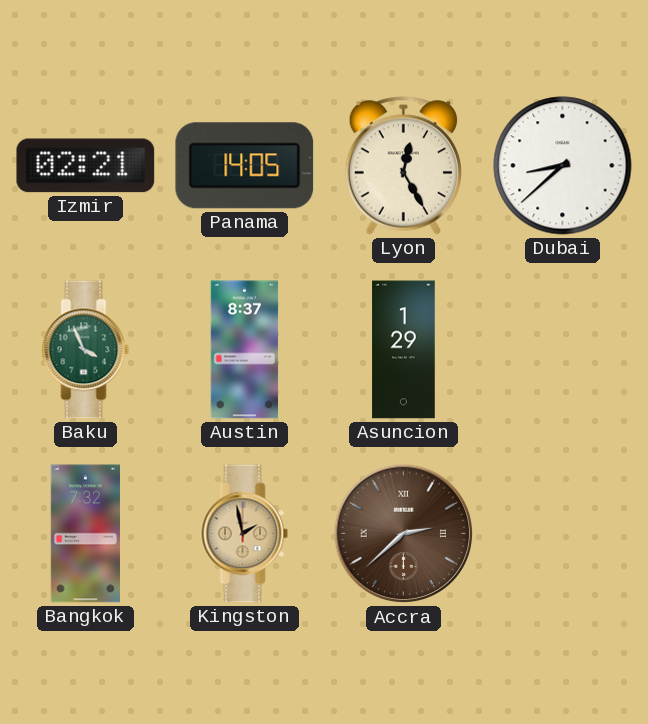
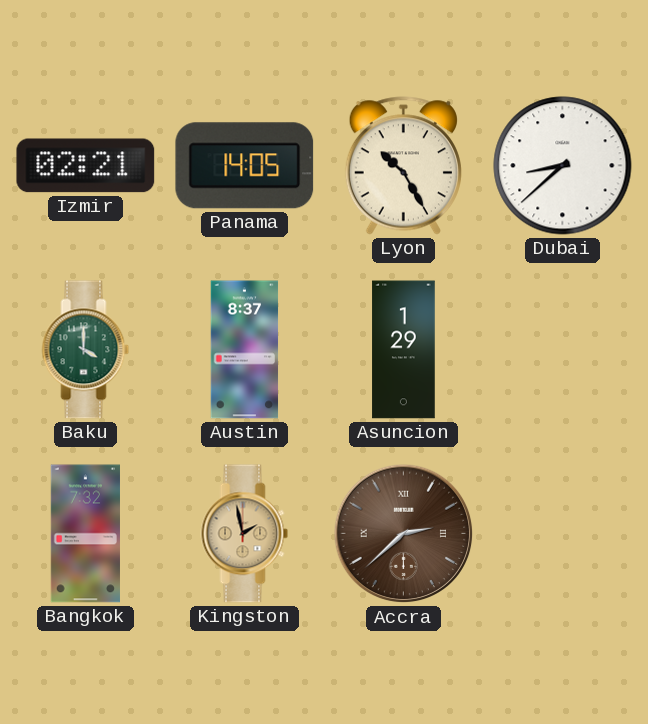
Lyon: 12:25 -> 10:25
Baku: 3:56 -> 4:00
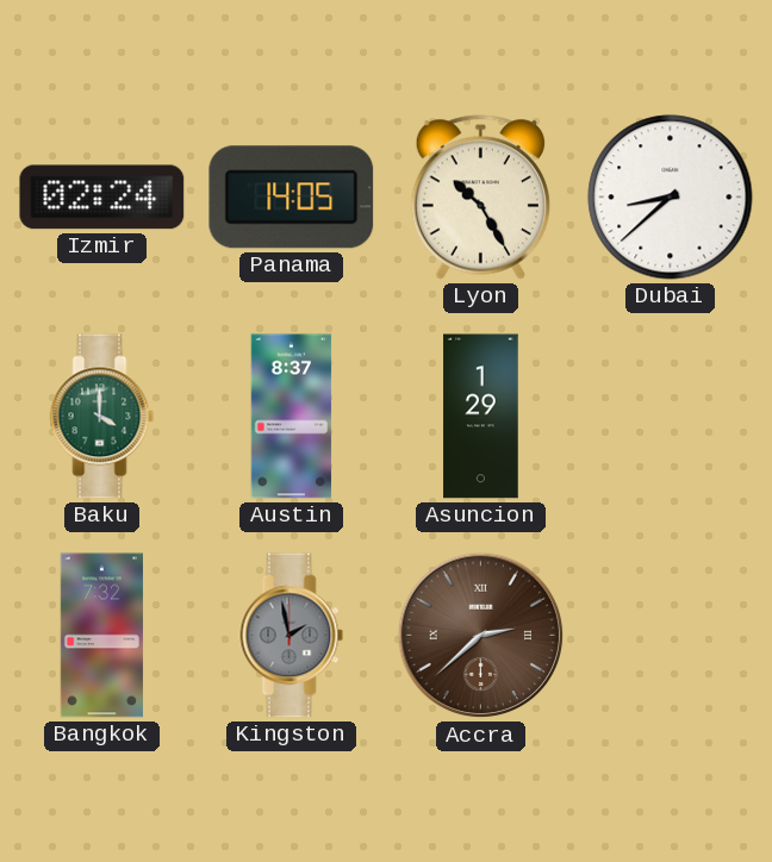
Izmir: 02:21 -> 02:24
Kingston dial: champagne -> grey
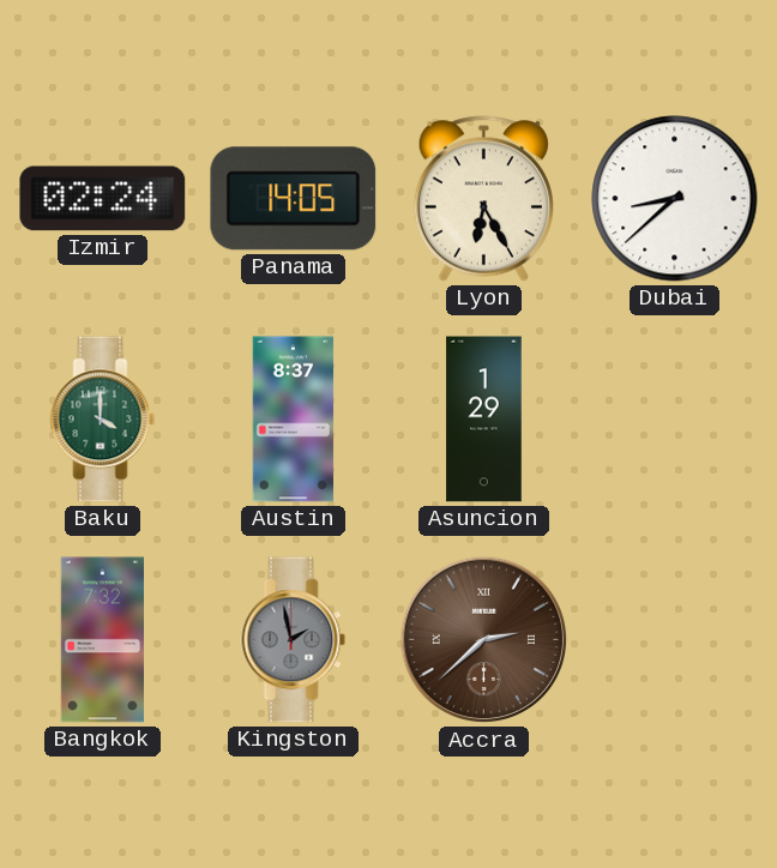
Lyon: 10:25 -> 6:25
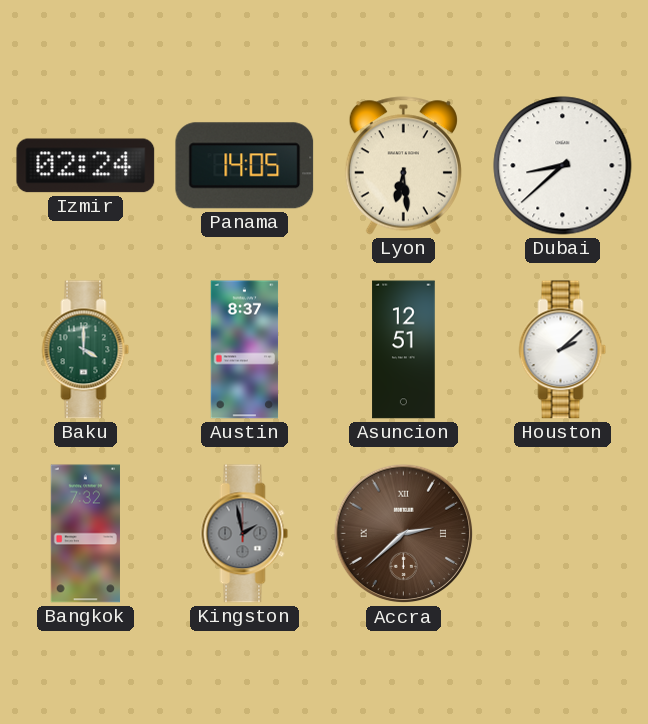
Lyon: 6:25 -> 6:29
Asuncion: 1:29 -> 12:51
Houston: none -> 2:08
